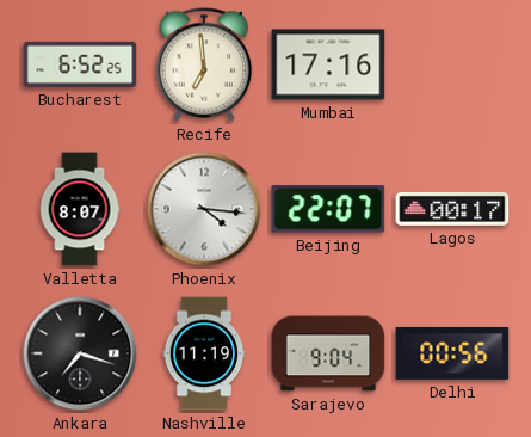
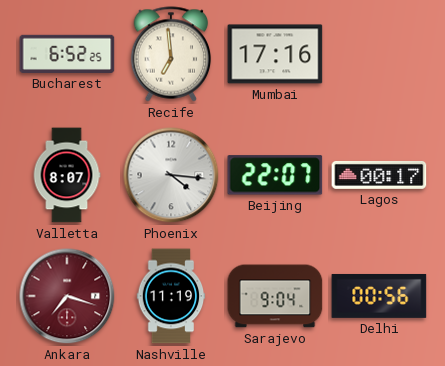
Ankara dial: black -> burgundy
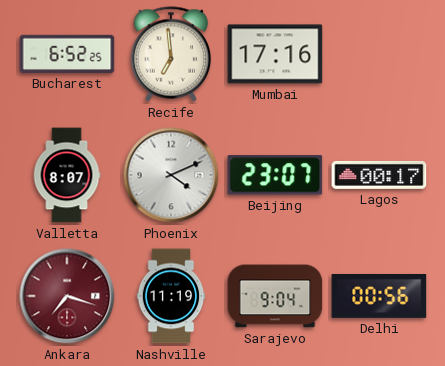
Phoenix: 4:16 -> 4:11
Beijing: 22:07 -> 23:07
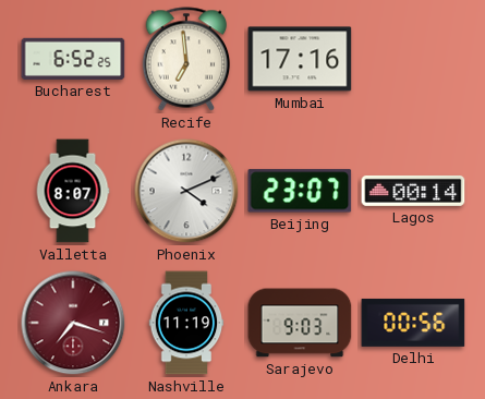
Lagos: 00:17 -> 00:14
Sarajevo: 9:04 -> 9:03
